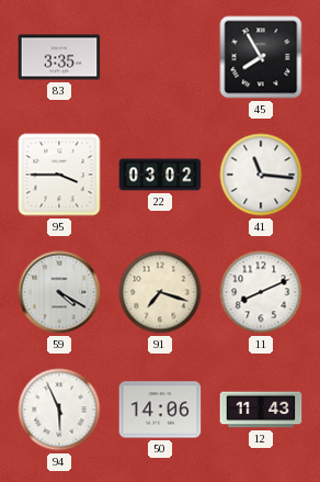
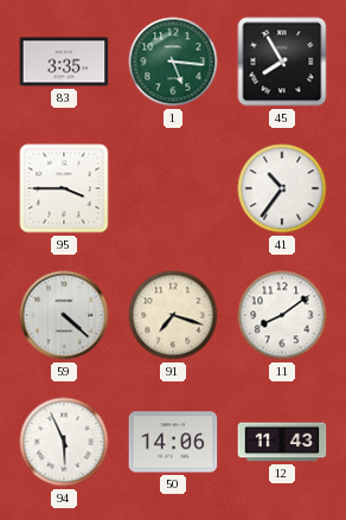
1: none -> 5:16
22: 03:02 -> none
41: 11:16 -> 10:36
59: 4:20 -> 4:22
11: 8:11 -> 8:09
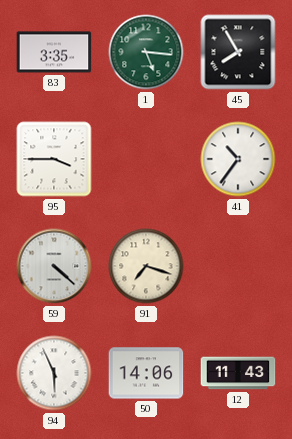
11: 8:09 -> none
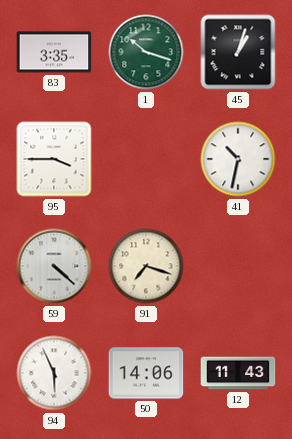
1: 5:16 -> 10:18
45: 7:55 -> 1:03
41: 10:36 -> 10:32
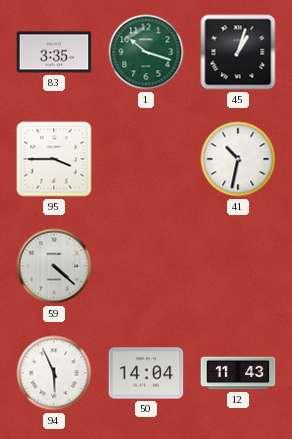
91: 7:18 -> none
50: 14:06 -> 14:04
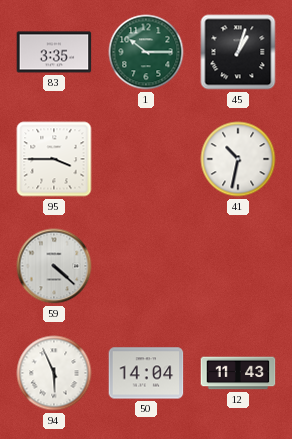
1: 10:18 -> 10:15
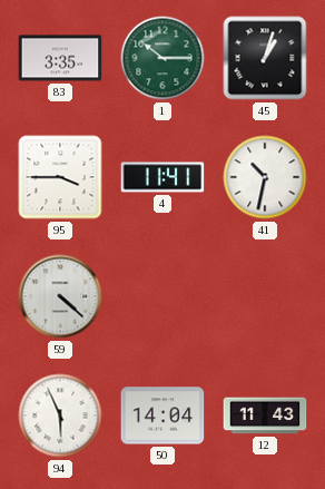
4: none -> 11:41
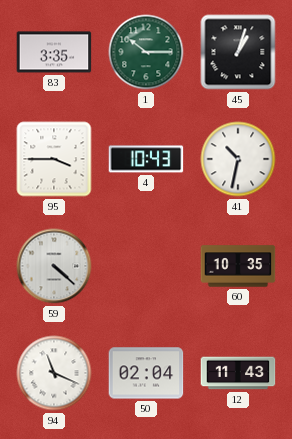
4: 11:41 -> 10:43
60: none -> 10:35
94: 5:56 -> 11:19
50: 14:04 -> 02:04
